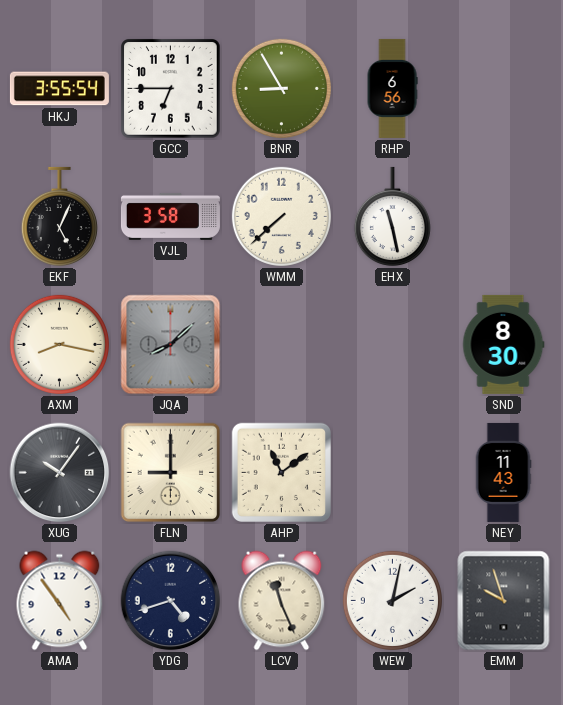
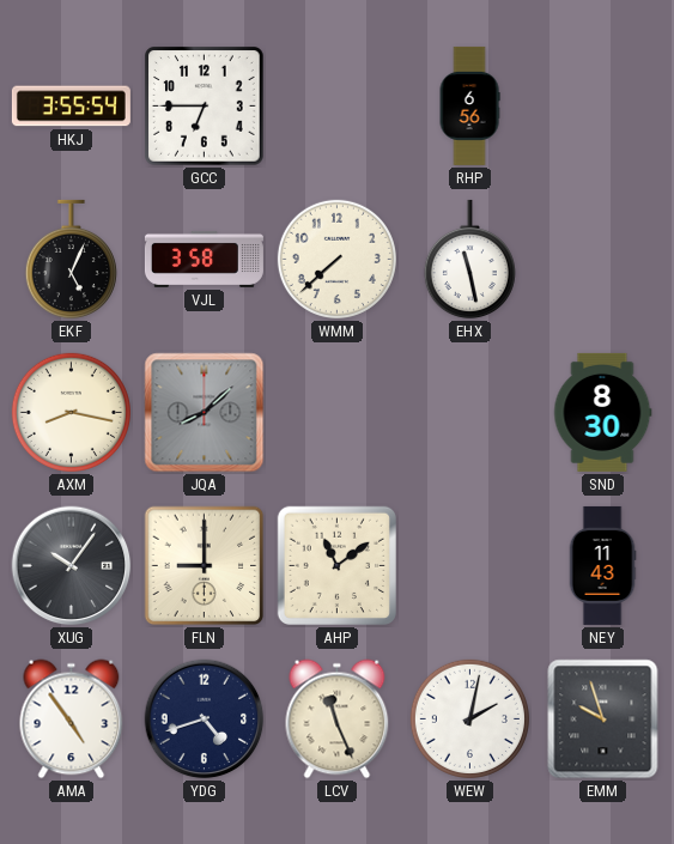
BNR: 8:55 -> none
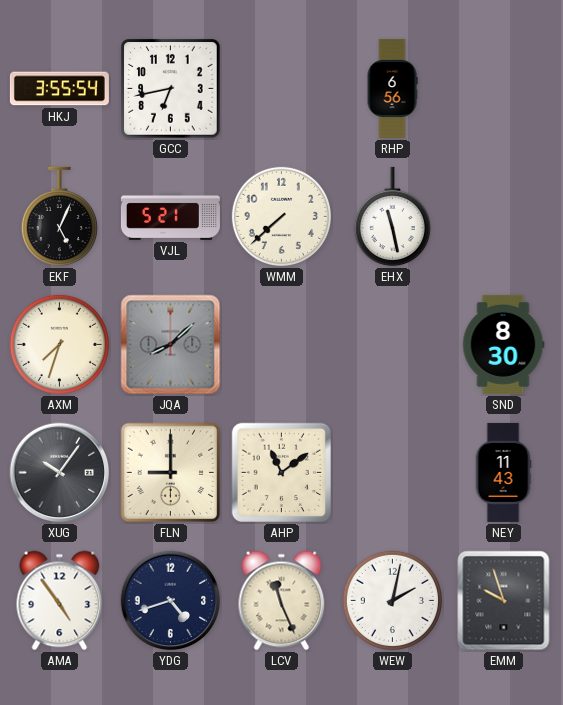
GCC: 6:45 -> 6:43
VJL: 3:58 -> 5:21
AXM: 8:17 -> 7:33
